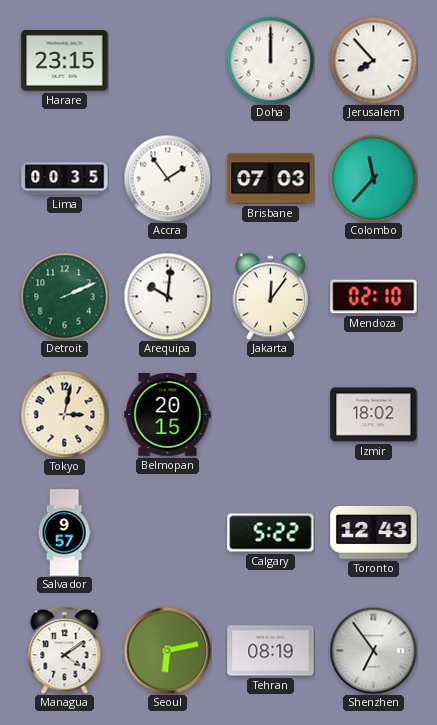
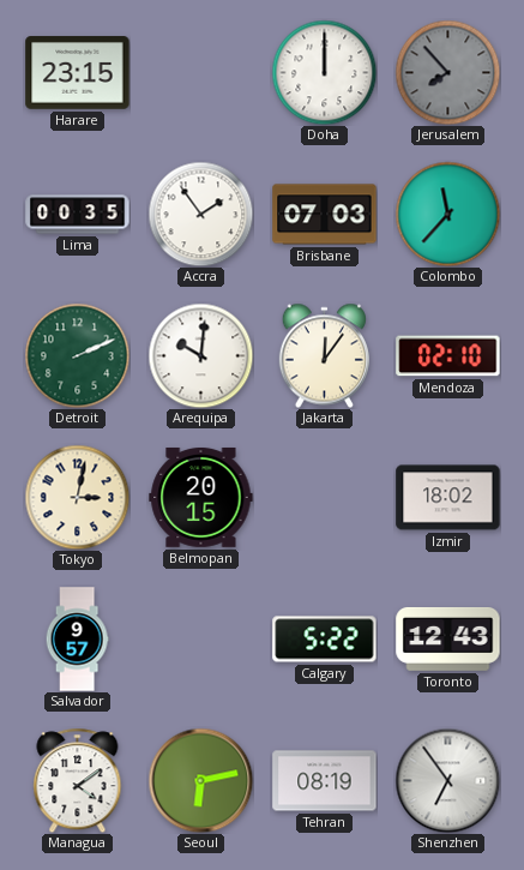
Jerusalem dial: white -> grey
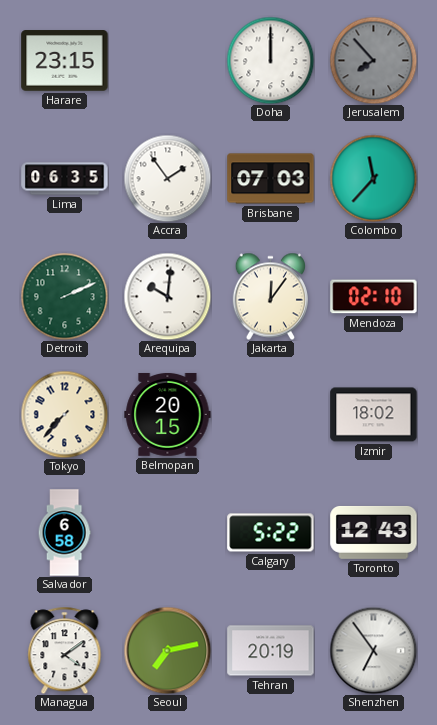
Lima: 00:35 -> 06:35
Tokyo: 3:02 -> 7:37
Salvador: 9:57 -> 6:58
Seoul: 6:13 -> 7:13
Tehran: 08:19 -> 20:19
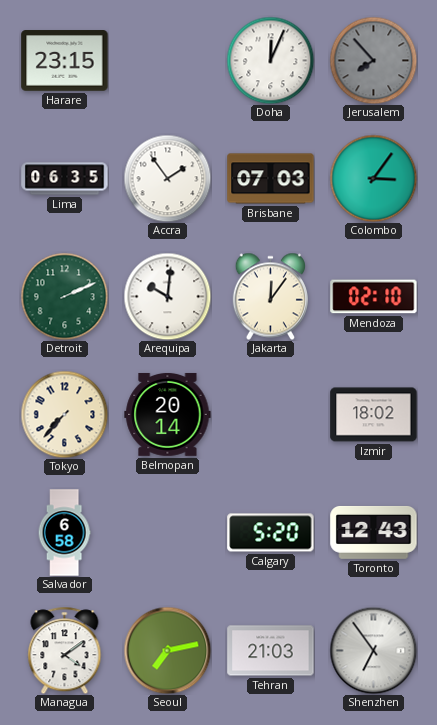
Doha: 12:00 -> 12:04
Colombo: 11:37 -> 3:06
Belmopan: 20:15 -> 20:14
Calgary: 5:22 -> 5:20
Tehran: 20:19 -> 21:03
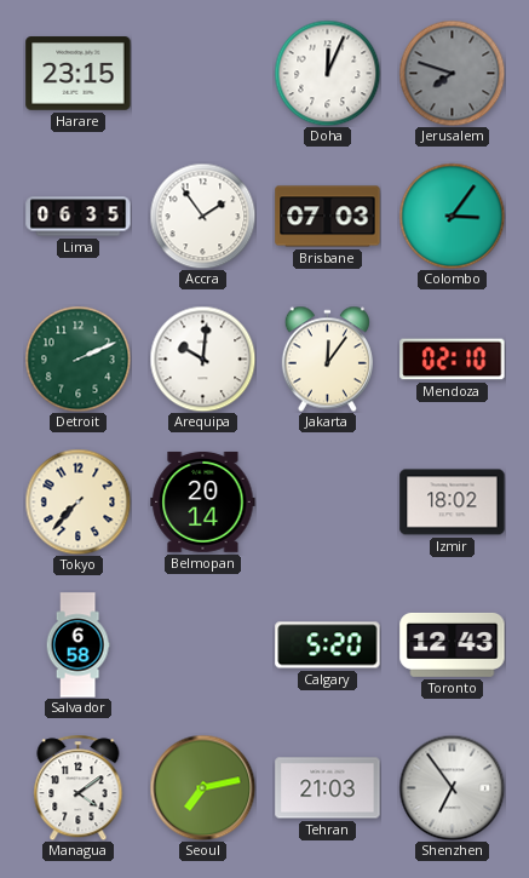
Jerusalem: 7:53 -> 7:48
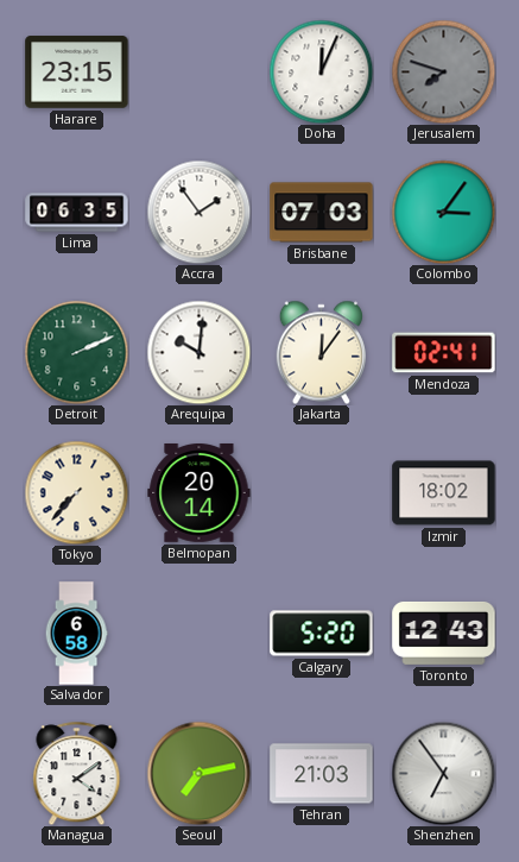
Mendoza: 02:10 -> 02:41
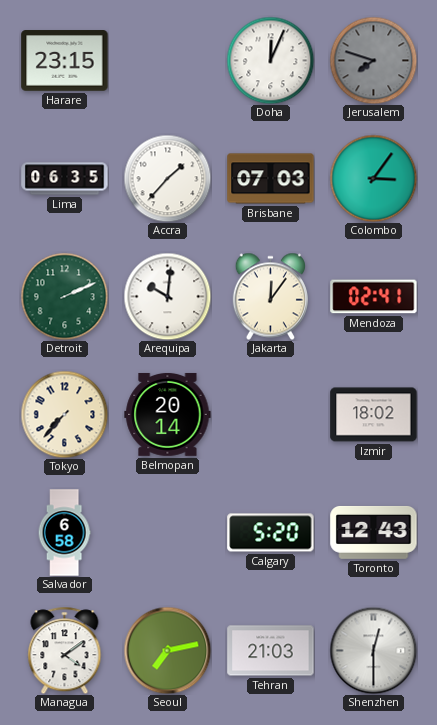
Accra: 1:54 -> 1:37
Shenzhen: 6:54 -> 12:30
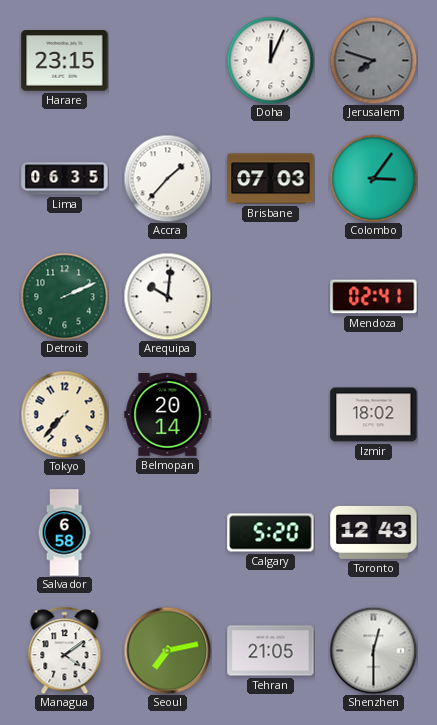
Jakarta: 12:06 -> none
Tehran: 21:03 -> 21:05
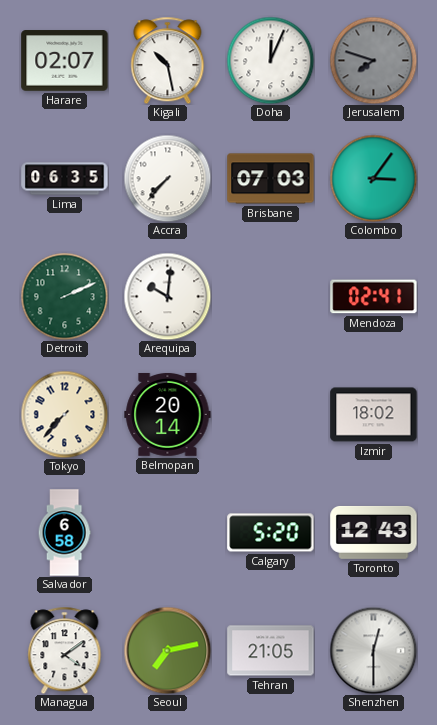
Harare: 23:15 -> 02:07
Kigali: none -> 10:28
Accra: 1:37 -> 7:37
